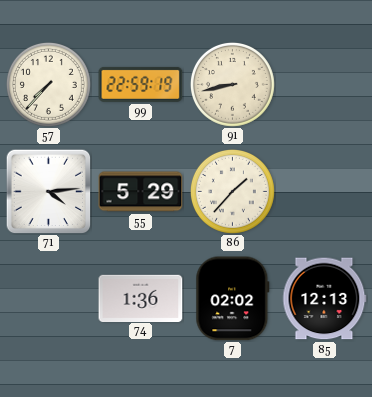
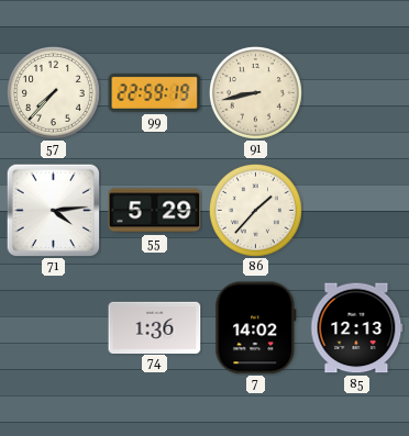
7: 02:02 -> 14:02
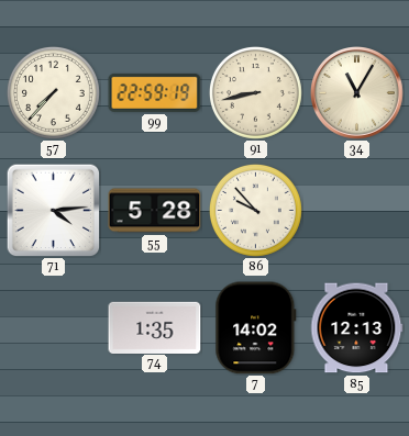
34: none -> 11:05
55: 5:29 -> 5:28
86: 1:37 -> 9:53
74: 1:36 -> 1:35
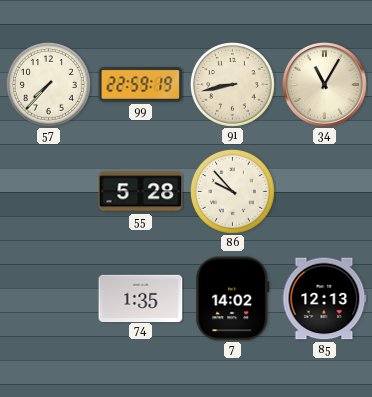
71: 4:14 -> none
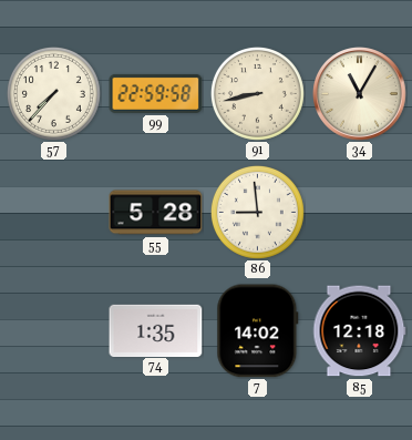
99: 22:59:19 -> 22:59:58
86: 9:53 -> 8:59
85: 12:13 -> 12:18
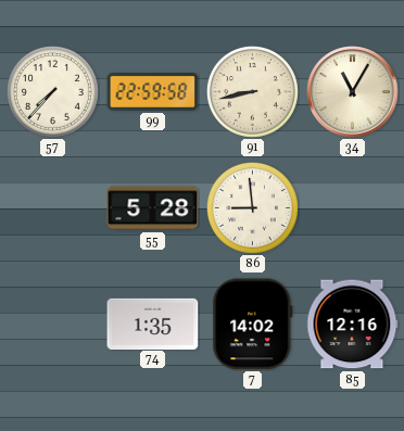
85: 12:18 -> 12:16
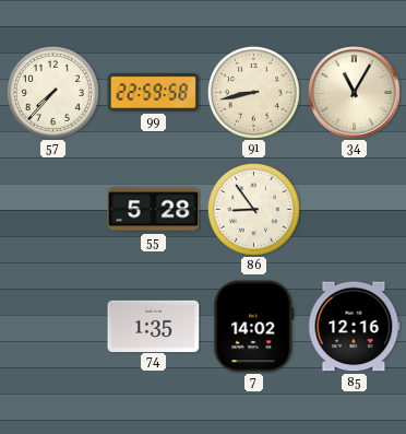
86: 8:59 -> 8:54
